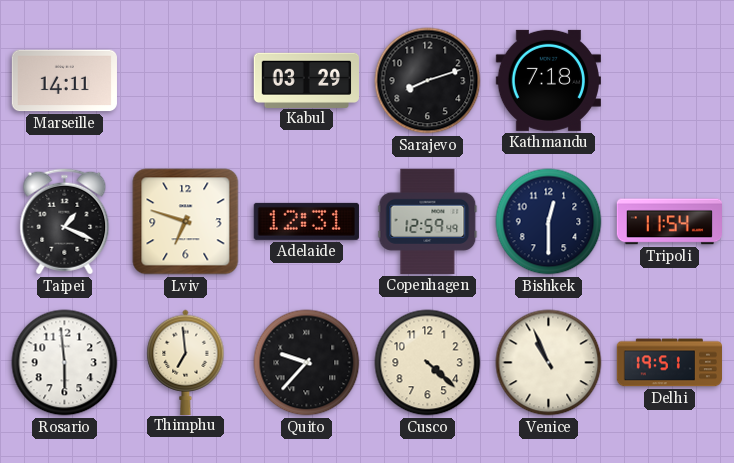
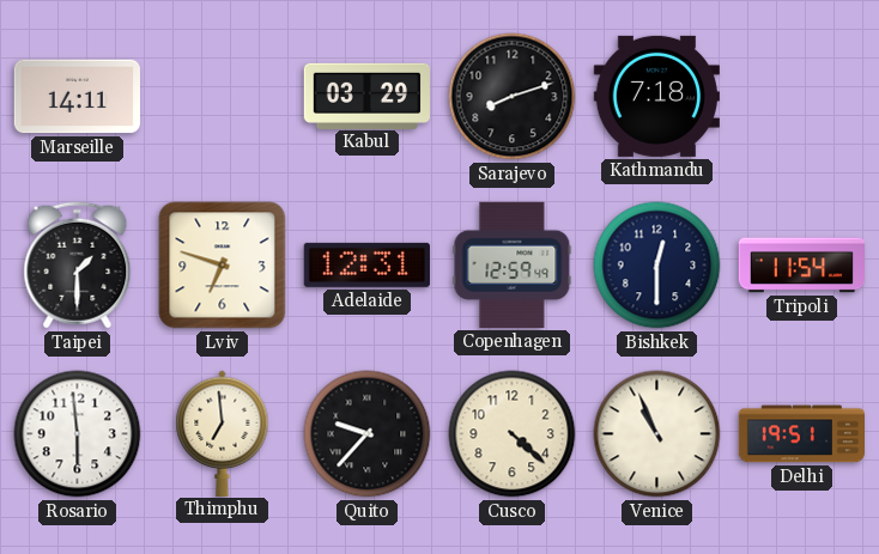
Taipei: 1:19 -> 1:30
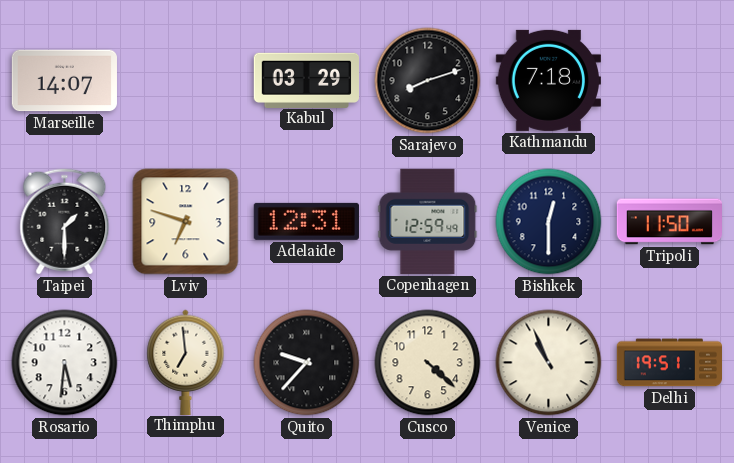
Marseille: 14:11 -> 14:07
Tripoli: 11:54 -> 11:50
Rosario: 5:59 -> 5:31
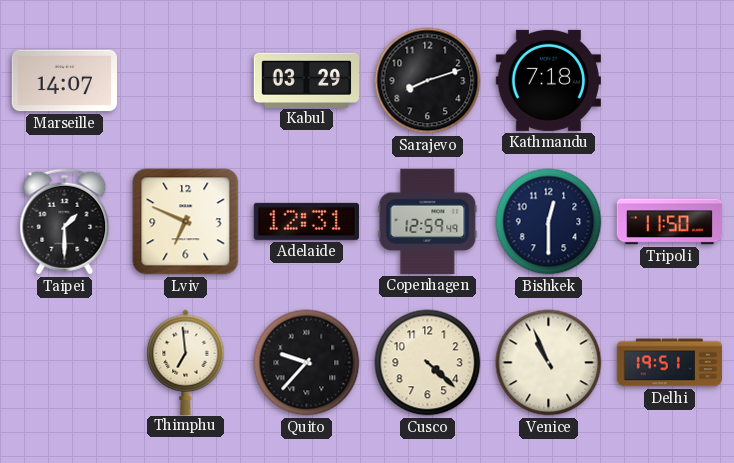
Lviv: 6:48 -> 6:49
Rosario: 5:31 -> none
